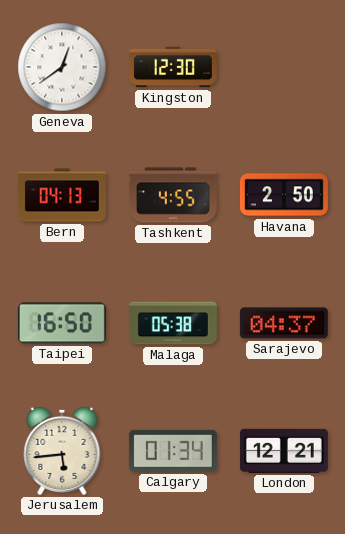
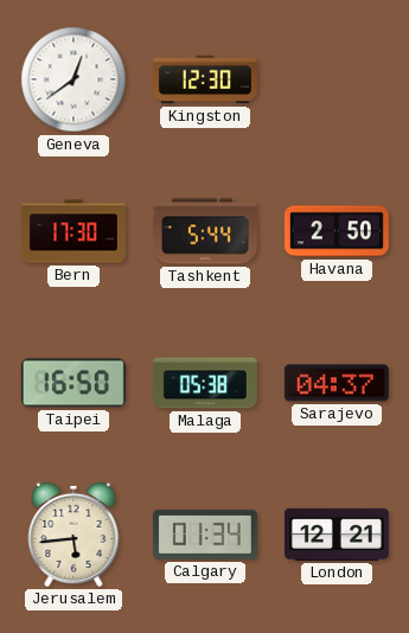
Bern: 04:13 -> 17:30
Tashkent: 4:55 -> 5:44
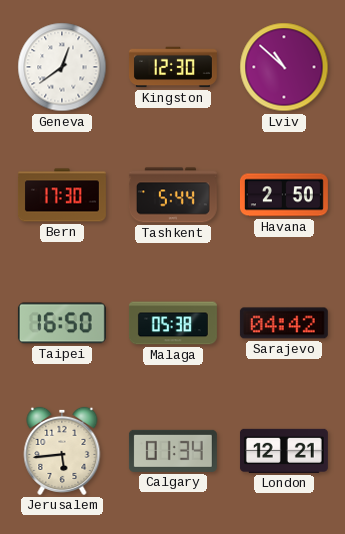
Lviv: none -> 10:52
Sarajevo: 04:37 -> 04:42
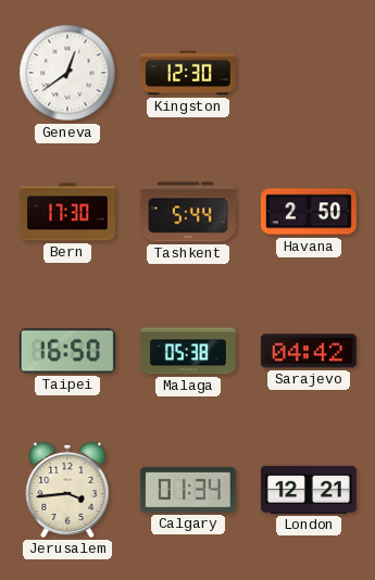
Lviv: 10:52 -> none
Jerusalem: 5:44 -> 3:44
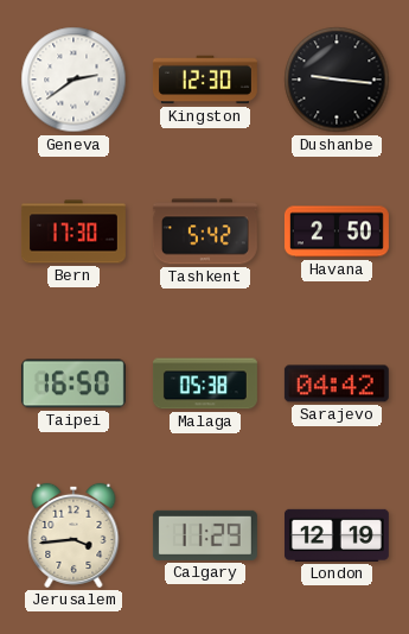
Geneva: 12:39 -> 2:39
Dushanbe: none -> 9:16
Tashkent: 5:44 -> 5:42
Calgary: 01:34 -> 11:29
London: 12:21 -> 12:19
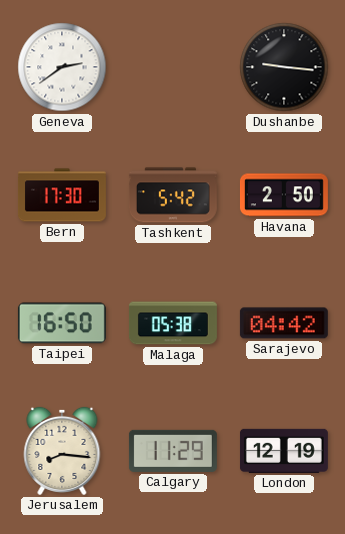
Kingston: 12:30 -> none
Jerusalem: 3:44 -> 8:16
